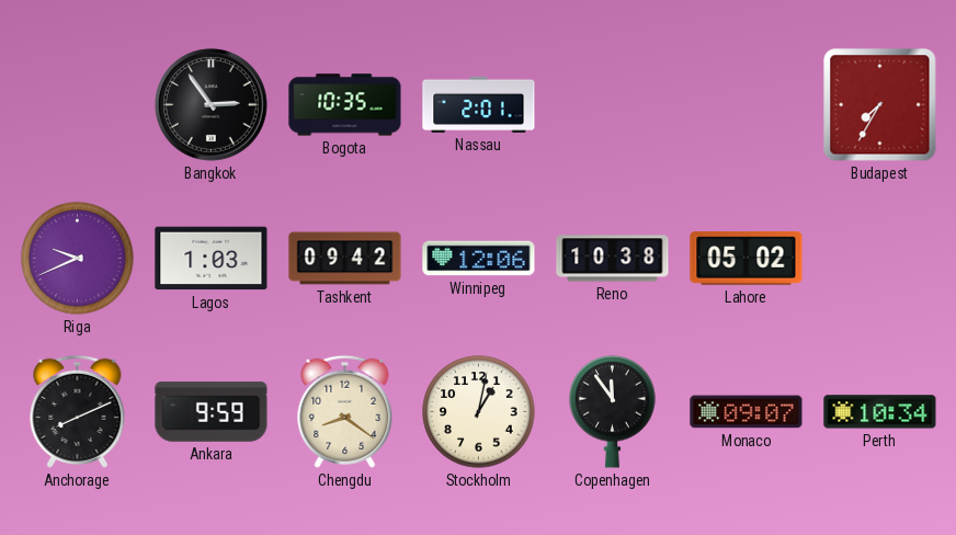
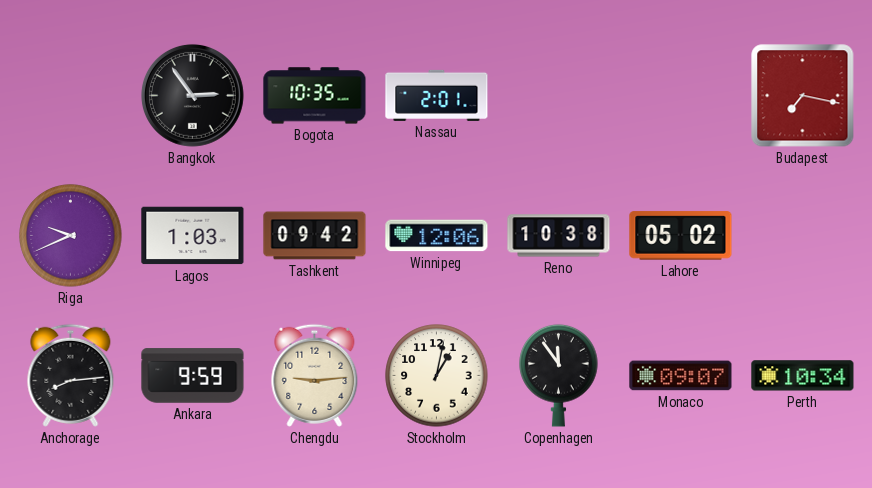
Budapest: 7:35 -> 7:17
Anchorage: 8:11 -> 8:14
Chengdu: 8:21 -> 9:14
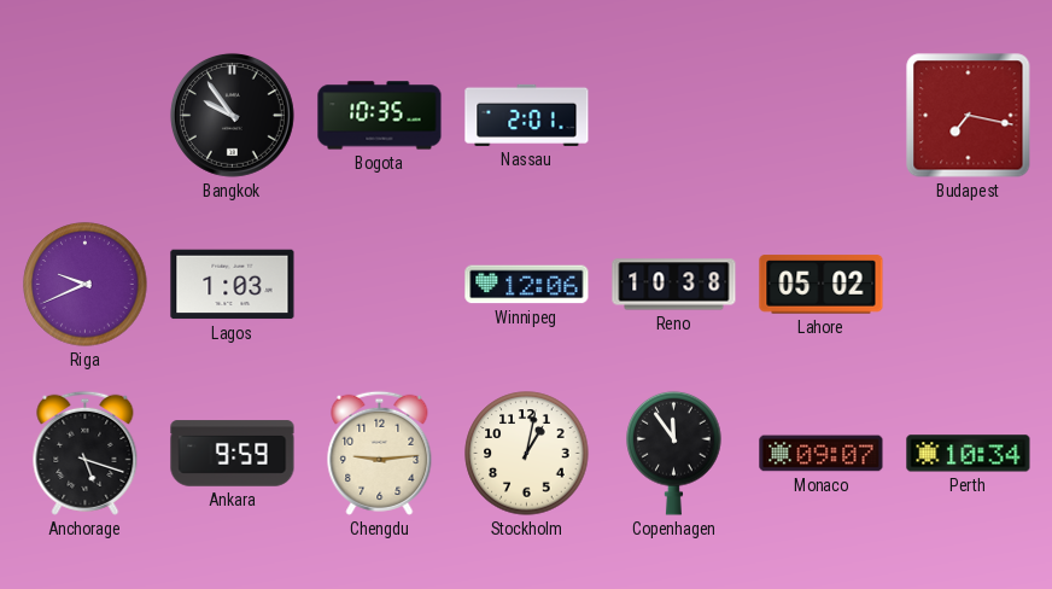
Bangkok: 2:54 -> 9:54
Tashkent: 09:42 -> none
Anchorage: 8:14 -> 5:18
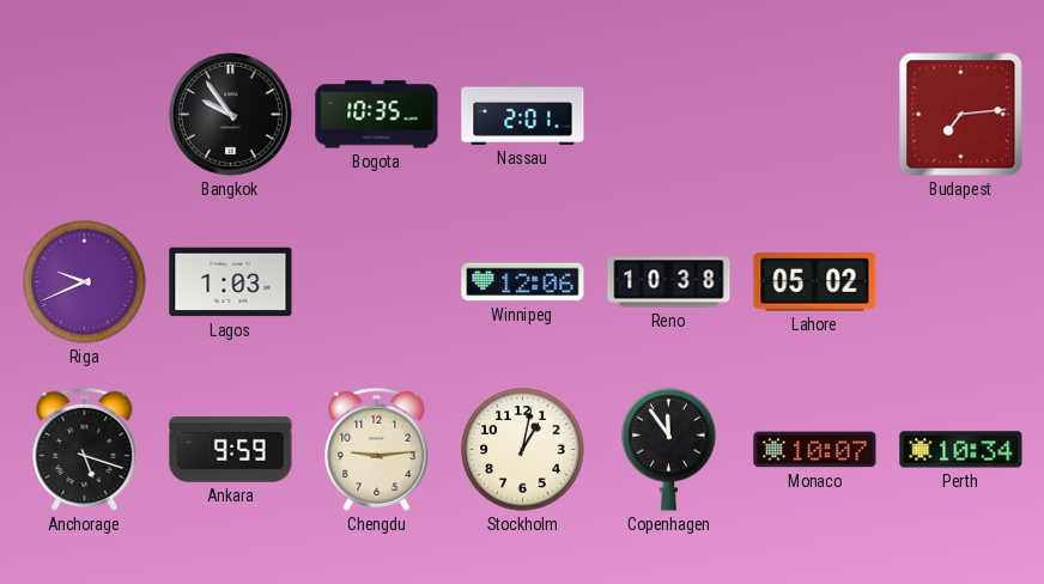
Budapest: 7:17 -> 7:14
Monaco: 09:07 -> 10:07
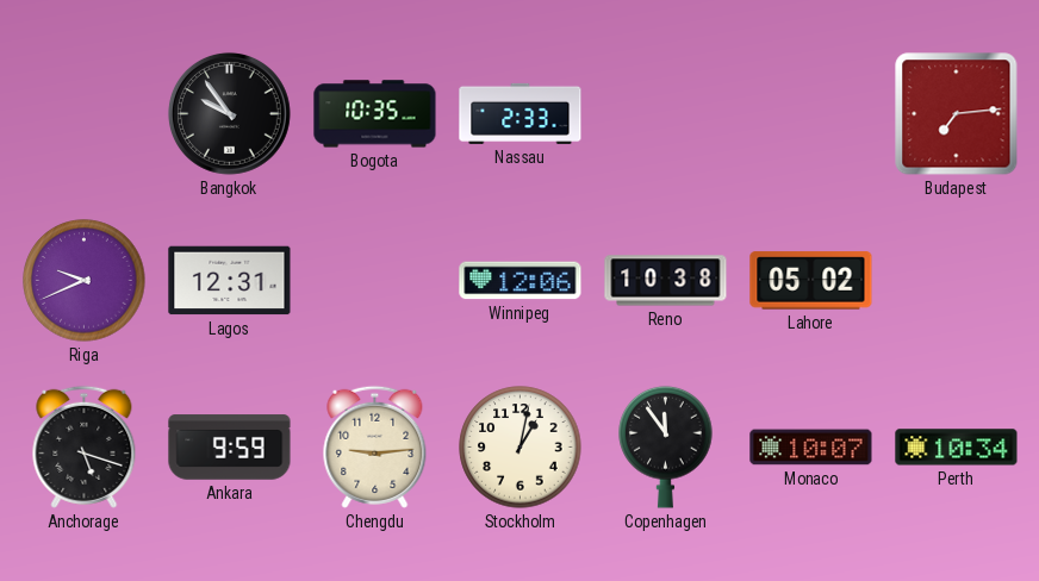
Nassau: 2:01 -> 2:33
Lagos: 1:03 -> 12:31
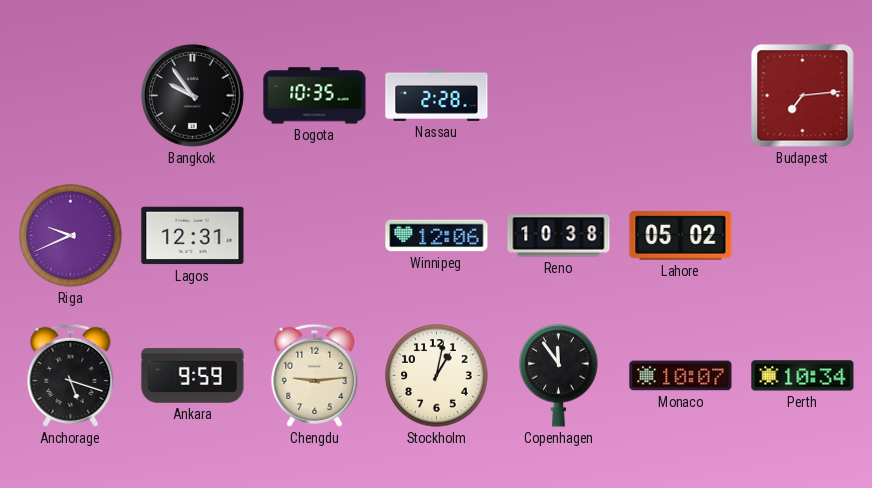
Nassau: 2:33 -> 2:28
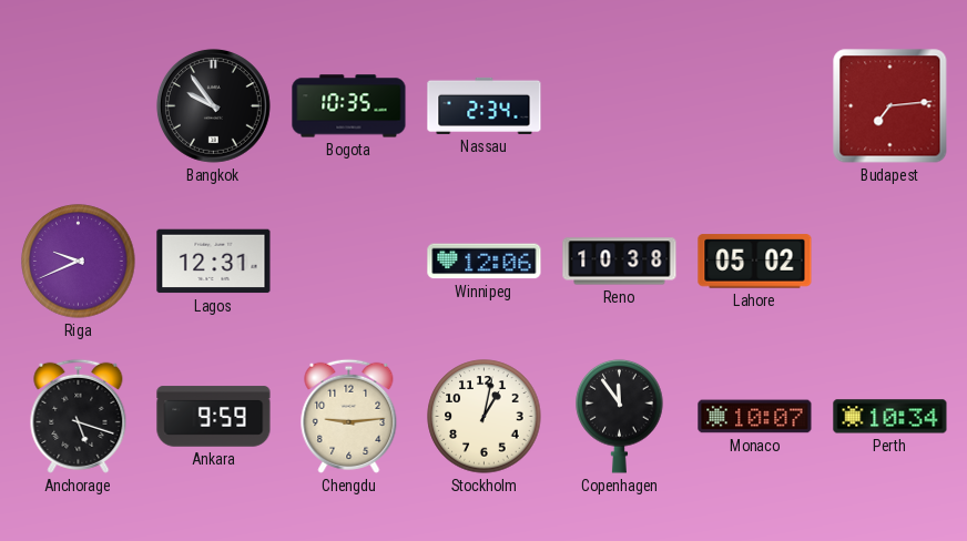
Nassau: 2:28 -> 2:34
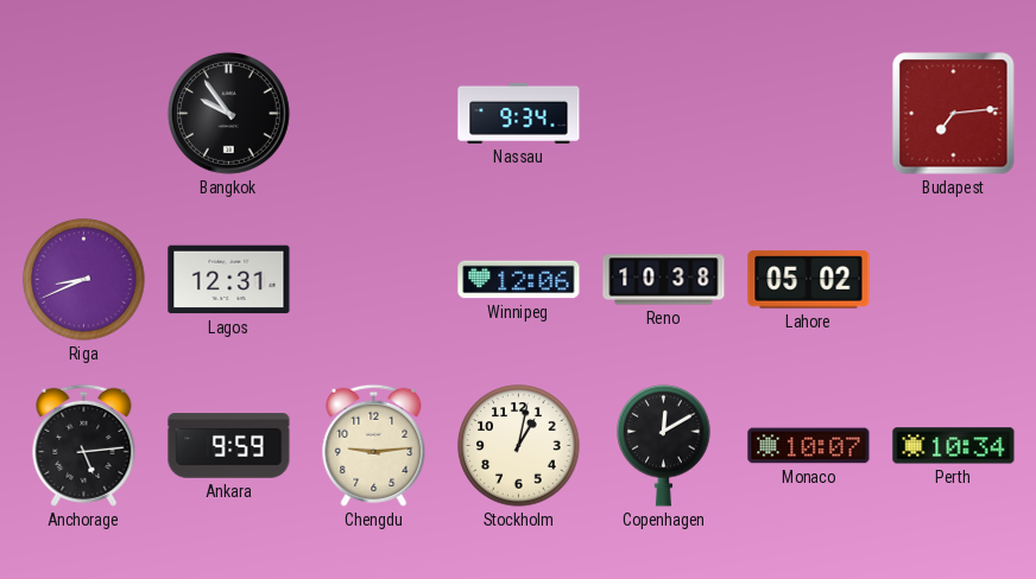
Bogota: 10:35 -> none
Nassau: 2:34 -> 9:34
Riga: 9:41 -> 8:41
Anchorage: 5:18 -> 5:14
Copenhagen: 11:54 -> 12:10
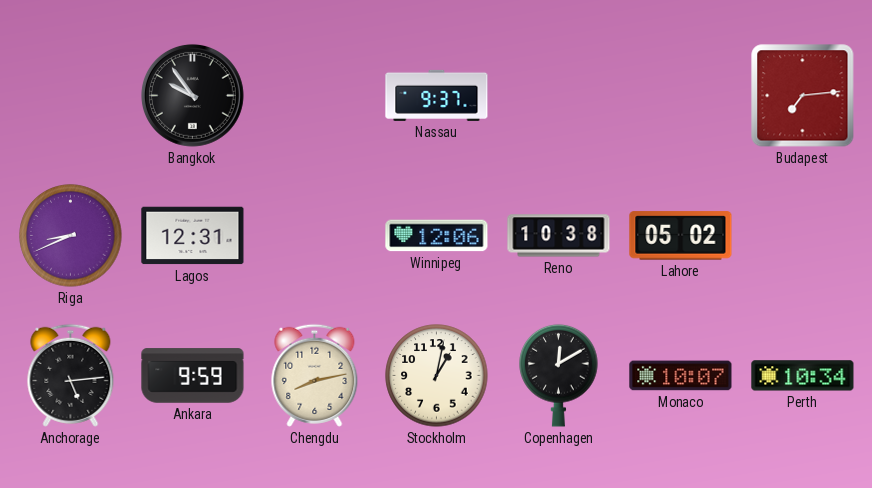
Nassau: 9:34 -> 9:37
Chengdu: 9:14 -> 8:13
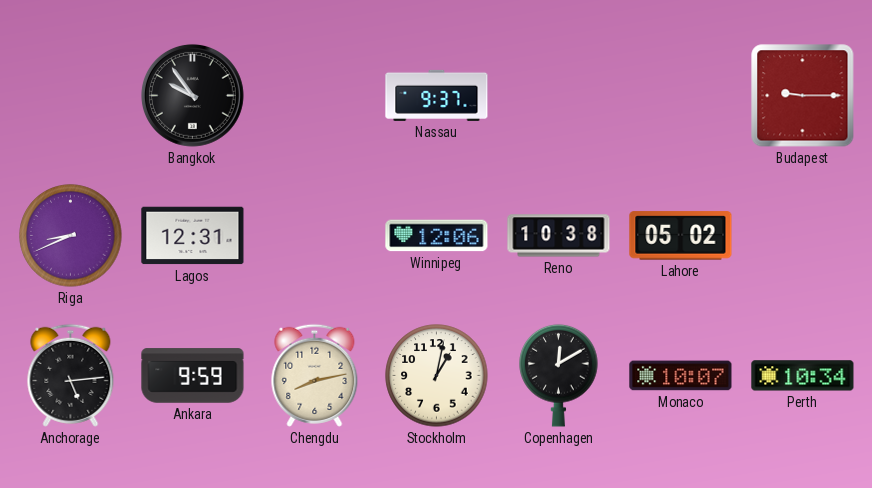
Budapest: 7:14 -> 9:15
